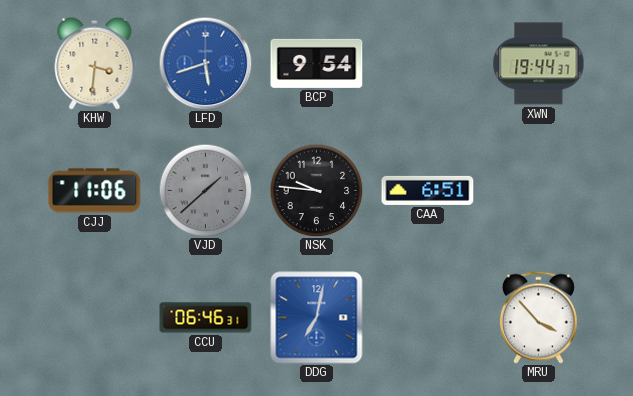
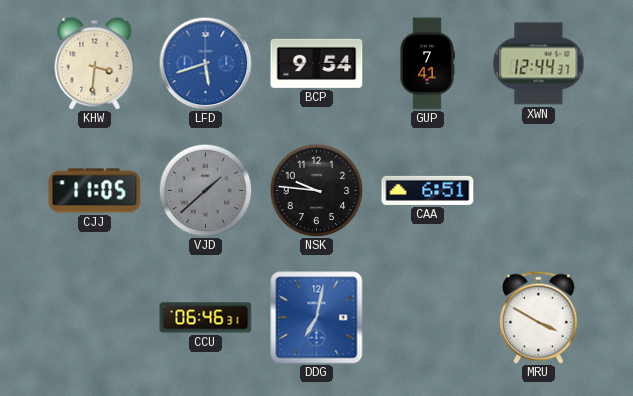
GUP: none -> 7:41
XWN: 19:44 -> 12:44
CJJ: 11:06 -> 11:05
MRU: 3:53 -> 3:50
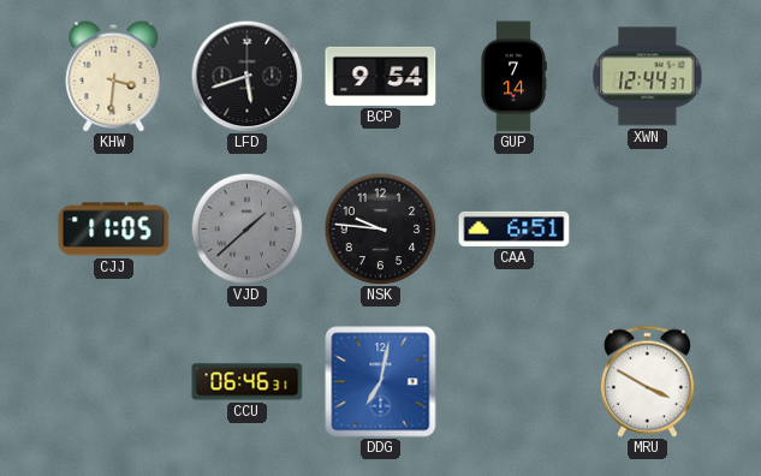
LFD dial: blue -> black
GUP: 7:41 -> 7:14
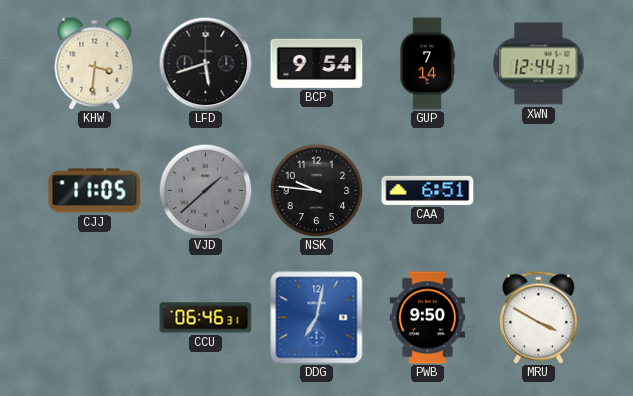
PWB: none -> 9:50
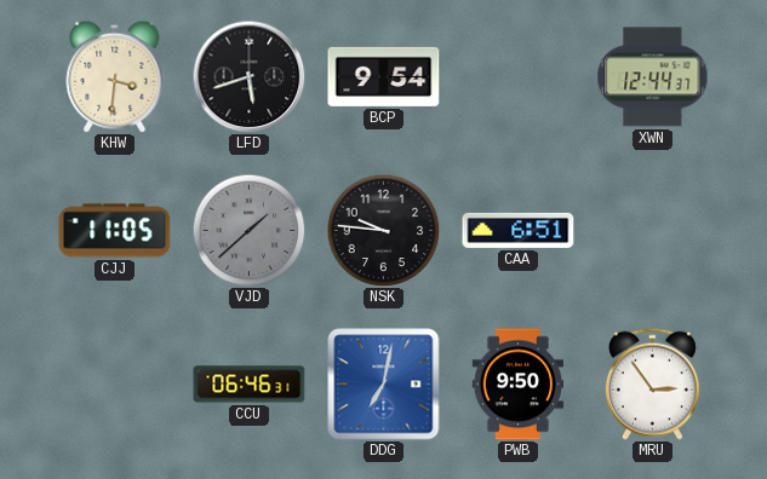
GUP: 7:14 -> none
MRU: 3:50 -> 2:54
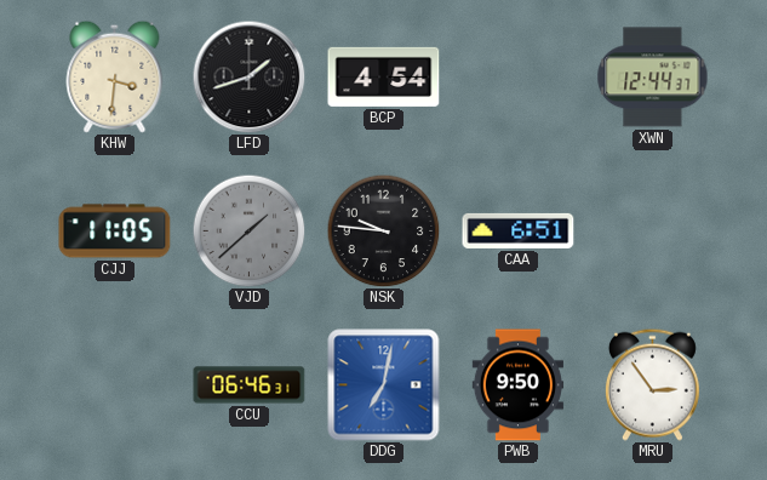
LFD: 5:42 -> 1:42
BCP: 9:54 -> 4:54
